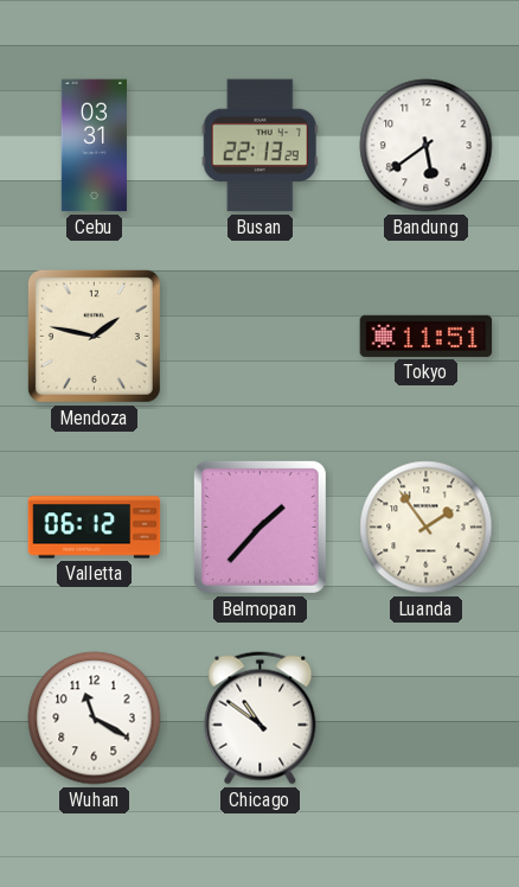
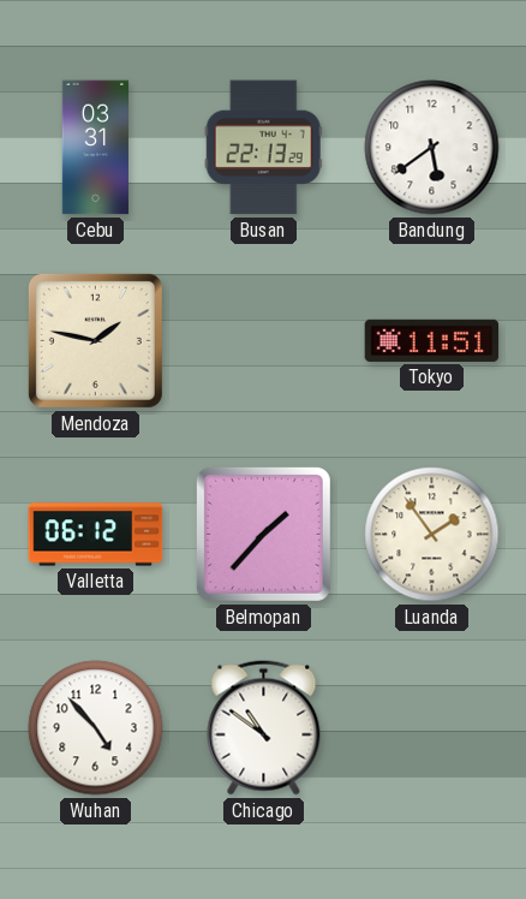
Wuhan: 11:20 -> 4:53
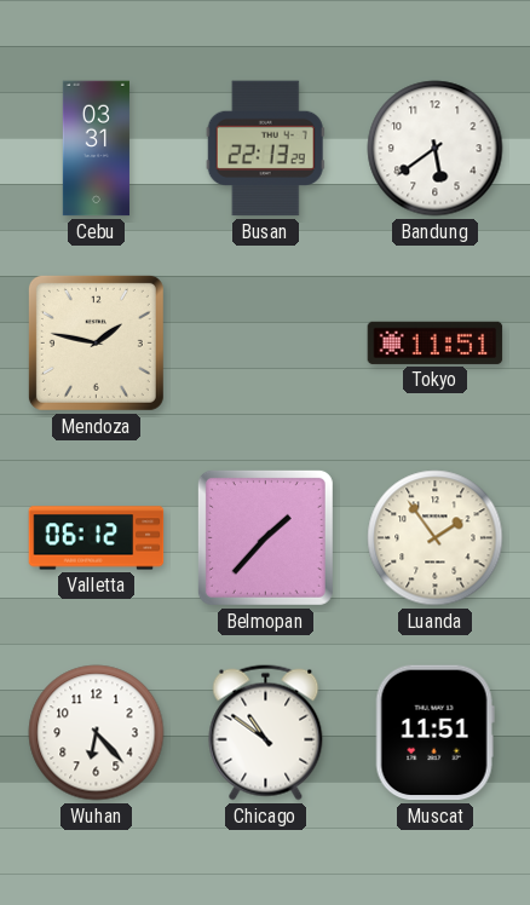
Wuhan: 4:53 -> 6:23
Muscat: none -> 11:51
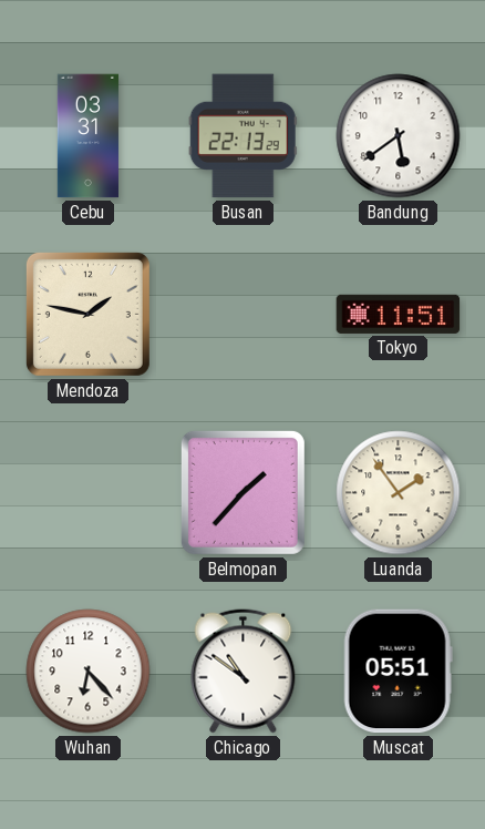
Valletta: 06:12 -> none
Muscat: 11:51 -> 05:51
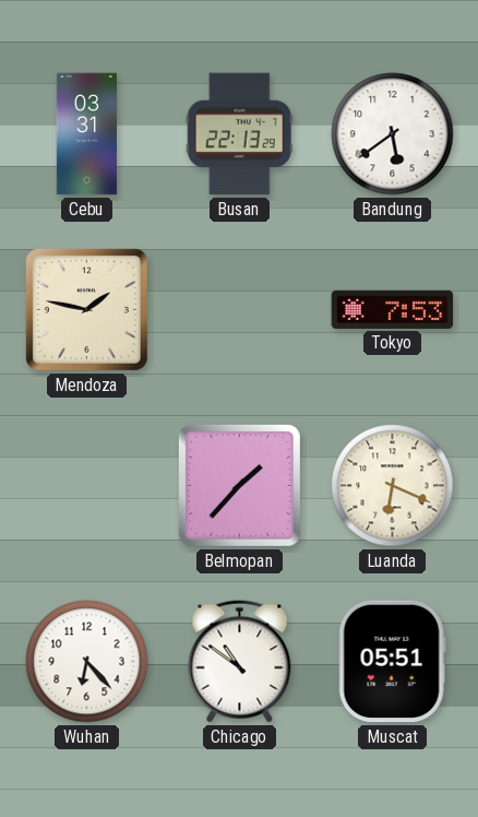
Tokyo: 11:51 -> 7:53
Luanda: 1:54 -> 6:19
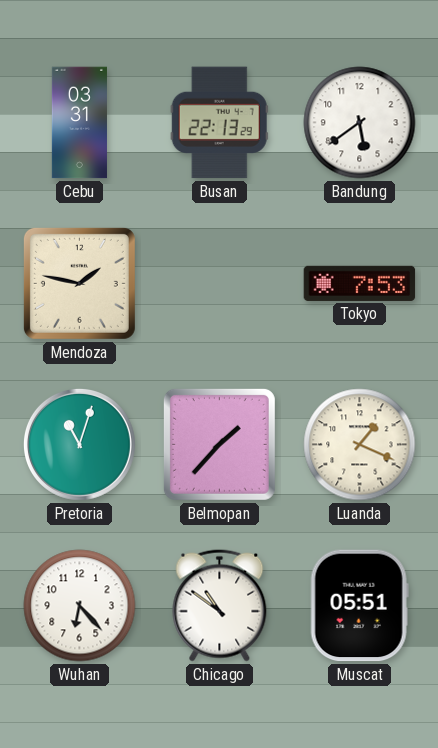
Pretoria: none -> 11:03
Luanda: 6:19 -> 1:19
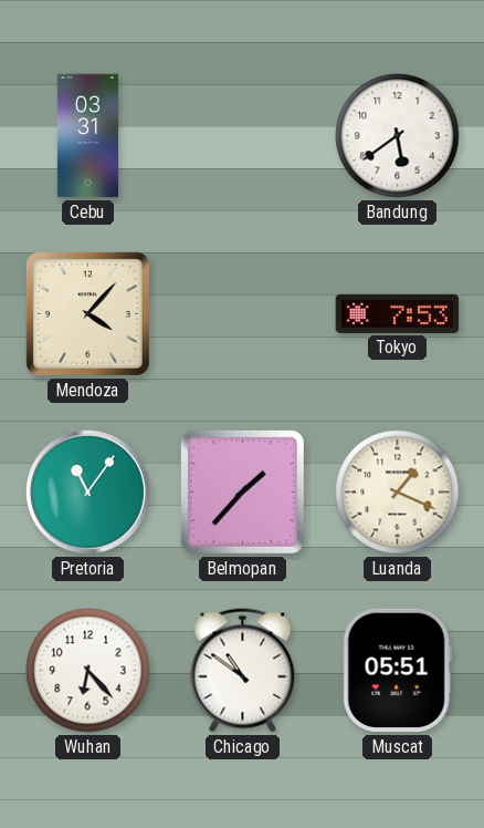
Busan: 22:13 -> none
Mendoza: 1:47 -> 4:07
Pretoria: 11:03 -> 11:06
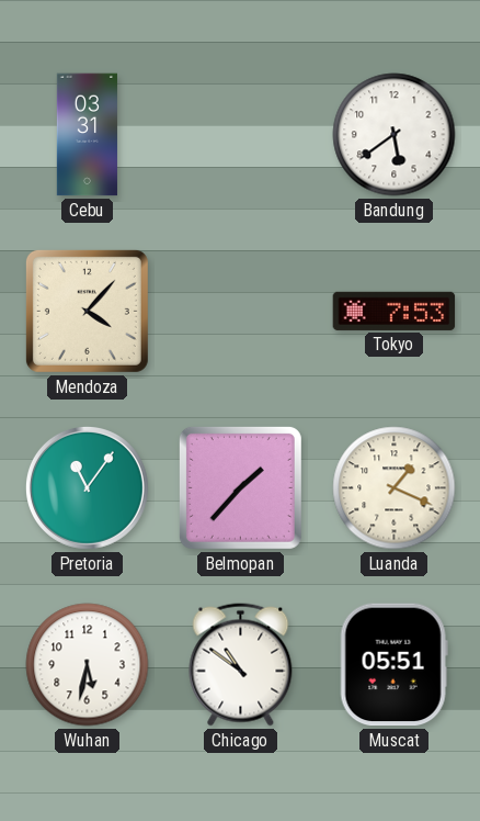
Wuhan: 6:23 -> 5:32
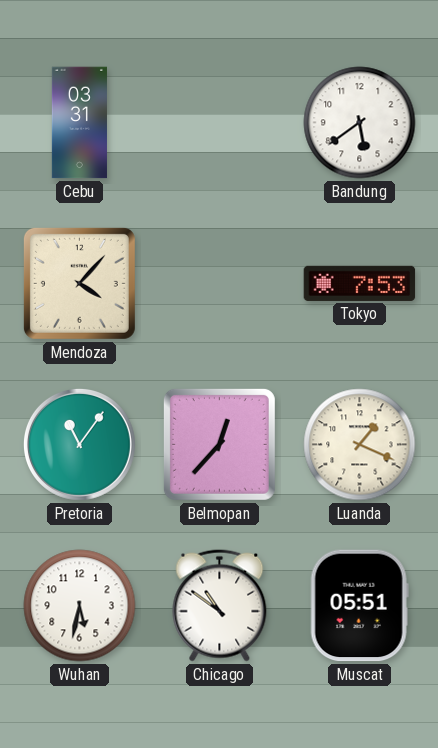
Belmopan: 1:37 -> 12:37
